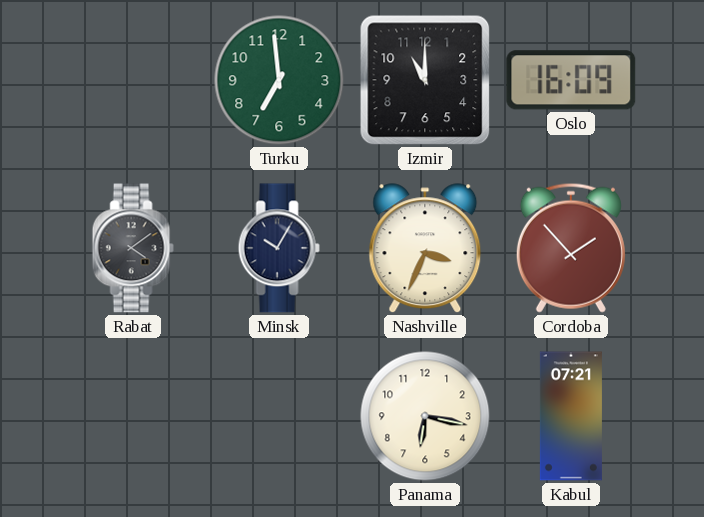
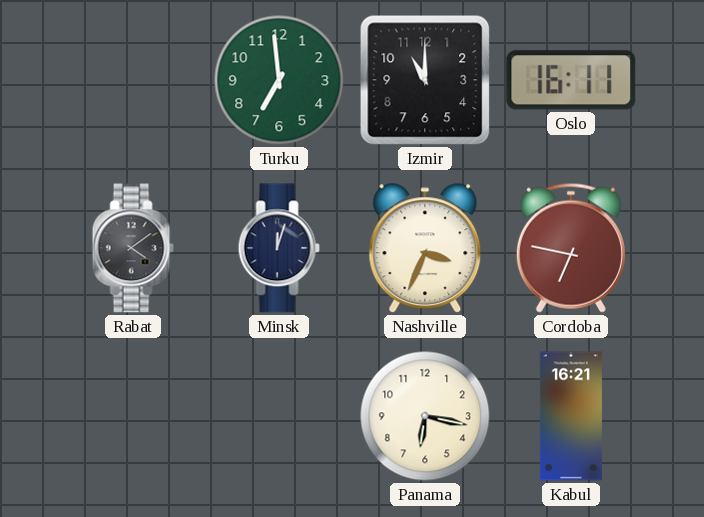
Oslo: 16:09 -> 16:11
Minsk: 10:05 -> 12:03
Cordoba: 1:53 -> 6:47
Kabul: 07:21 -> 16:21
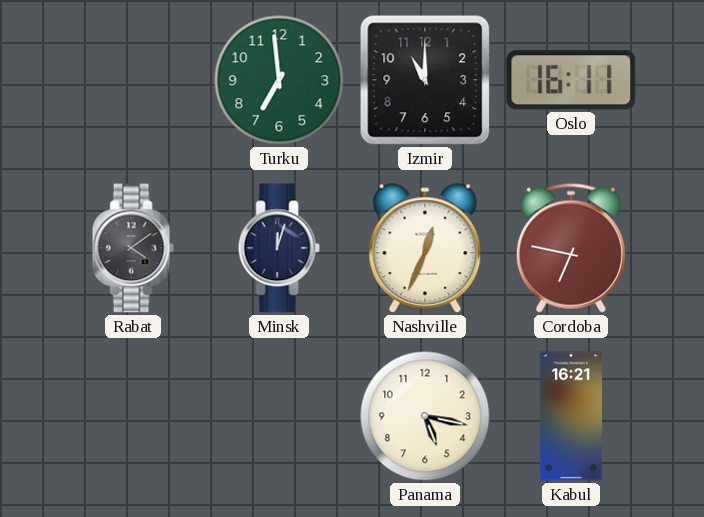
Nashville: 3:34 -> 12:34
Panama: 6:17 -> 5:17
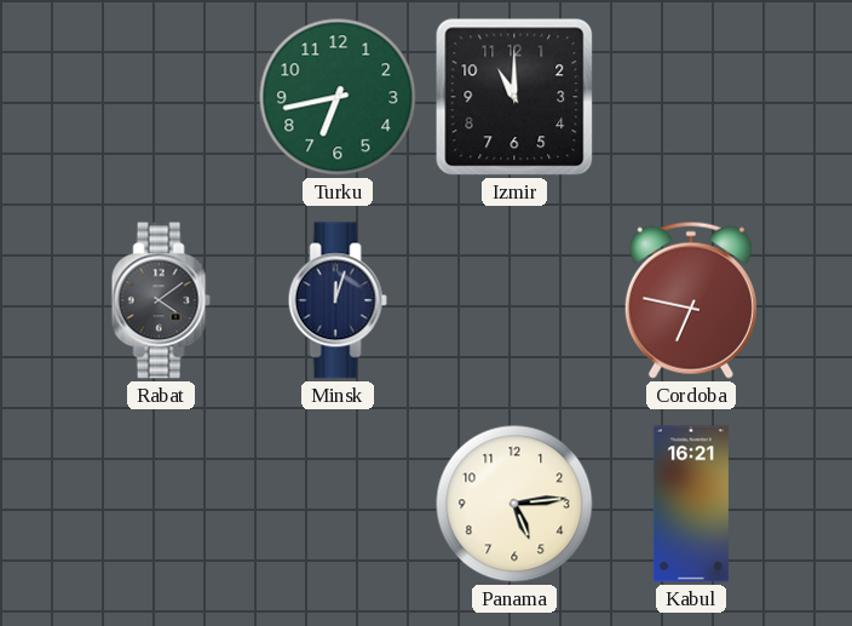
Turku: 6:59 -> 6:43
Oslo: 16:11 -> none
Nashville: 12:34 -> none
Panama: 5:17 -> 5:14
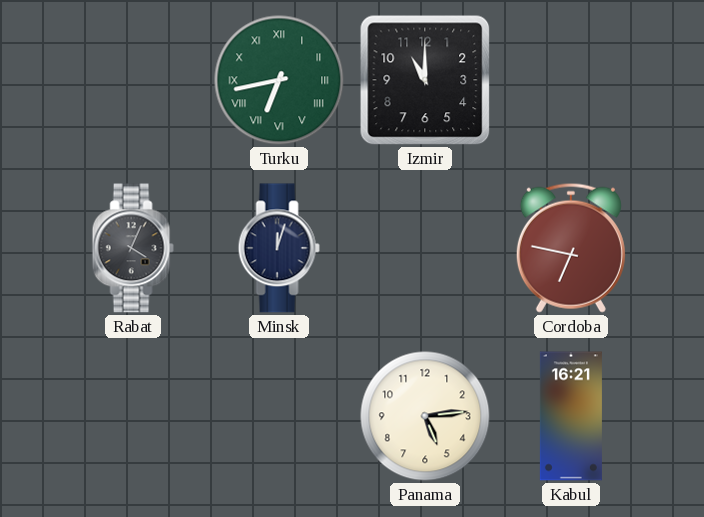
Turku numerals: Arabic -> Roman
Rabat: 4:09 -> 4:04
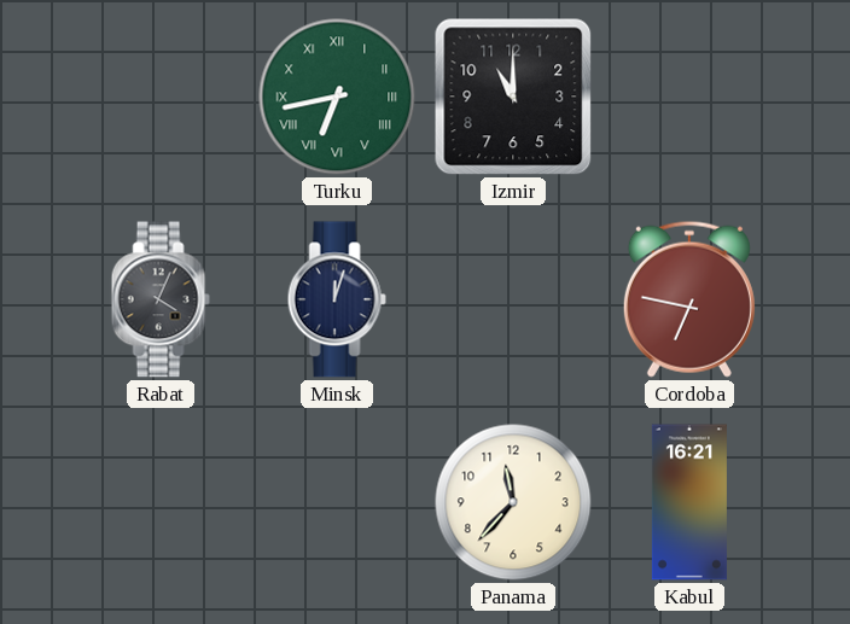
Panama: 5:14 -> 11:37
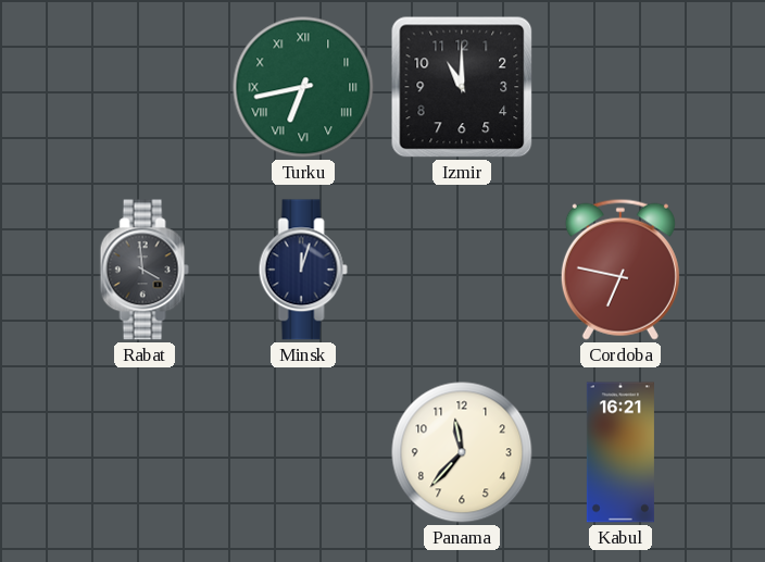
Rabat: 4:04 -> 3:59
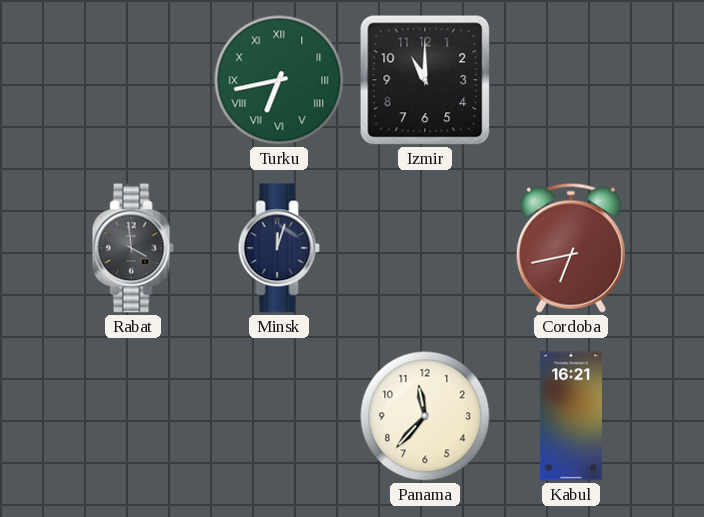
Cordoba: 6:47 -> 6:43
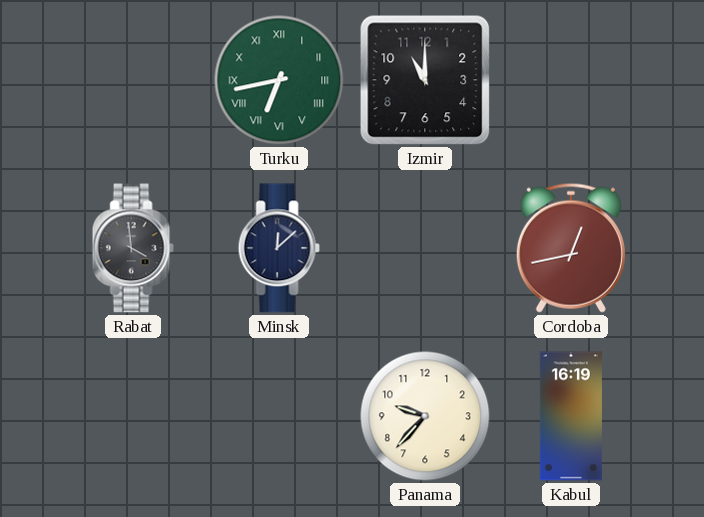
Minsk: 12:03 -> 12:08
Cordoba: 6:43 -> 12:43
Panama: 11:37 -> 9:37
Kabul: 16:21 -> 16:19
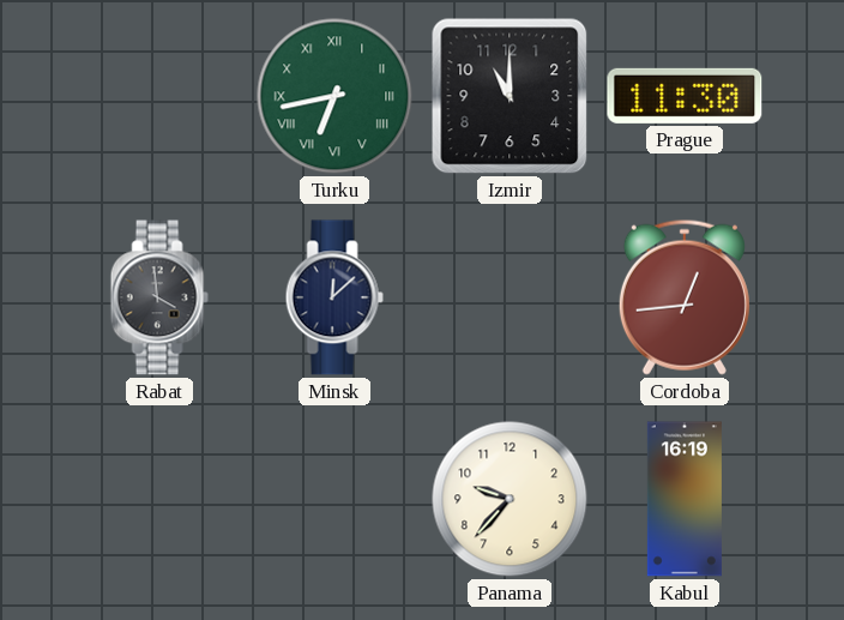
Prague: none -> 11:30
Cordoba: 12:43 -> 12:44
